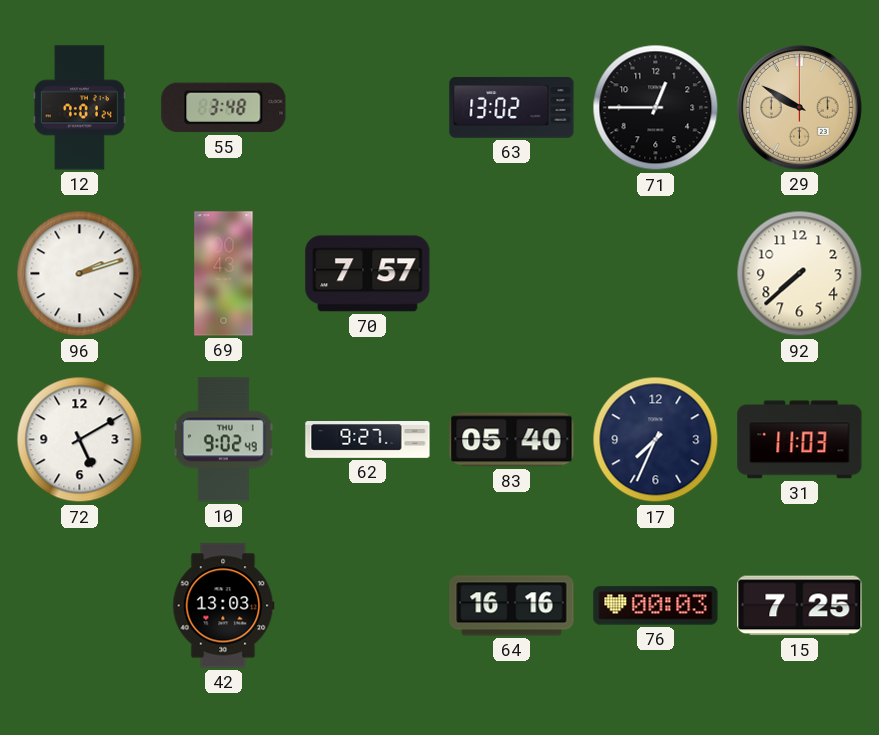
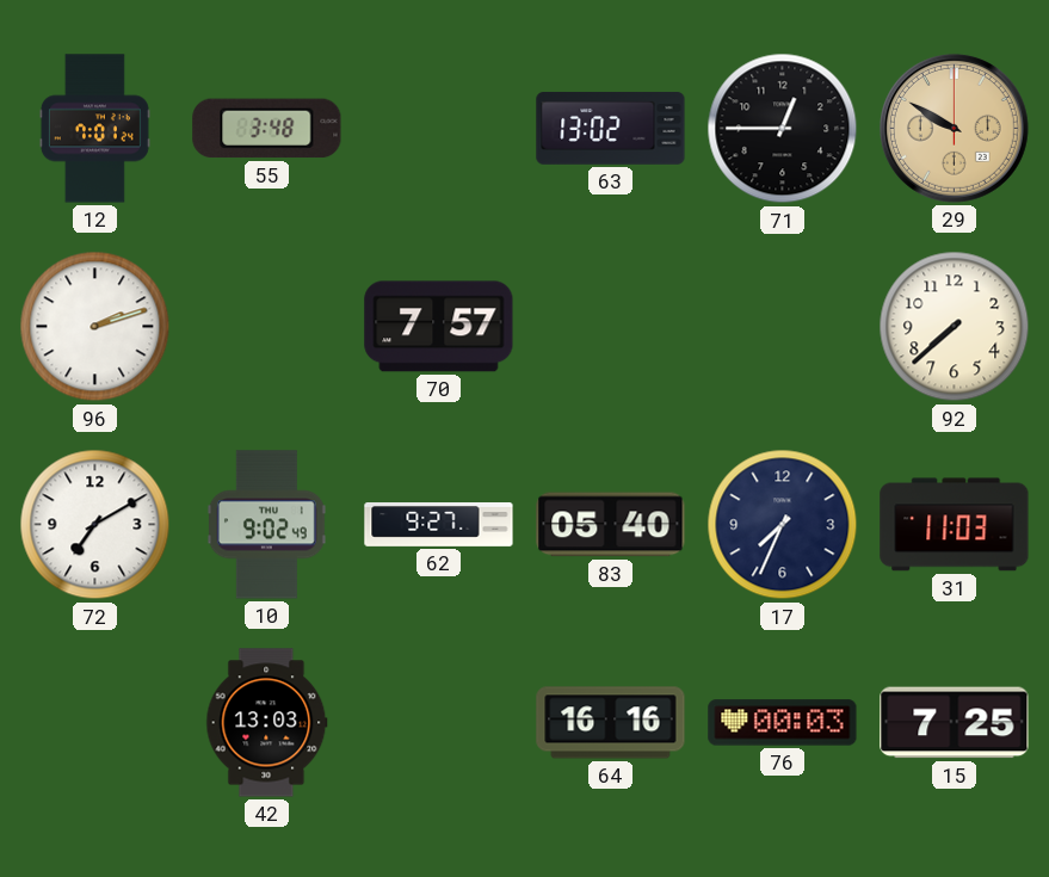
69: 00:43 -> none
72: 5:10 -> 7:10
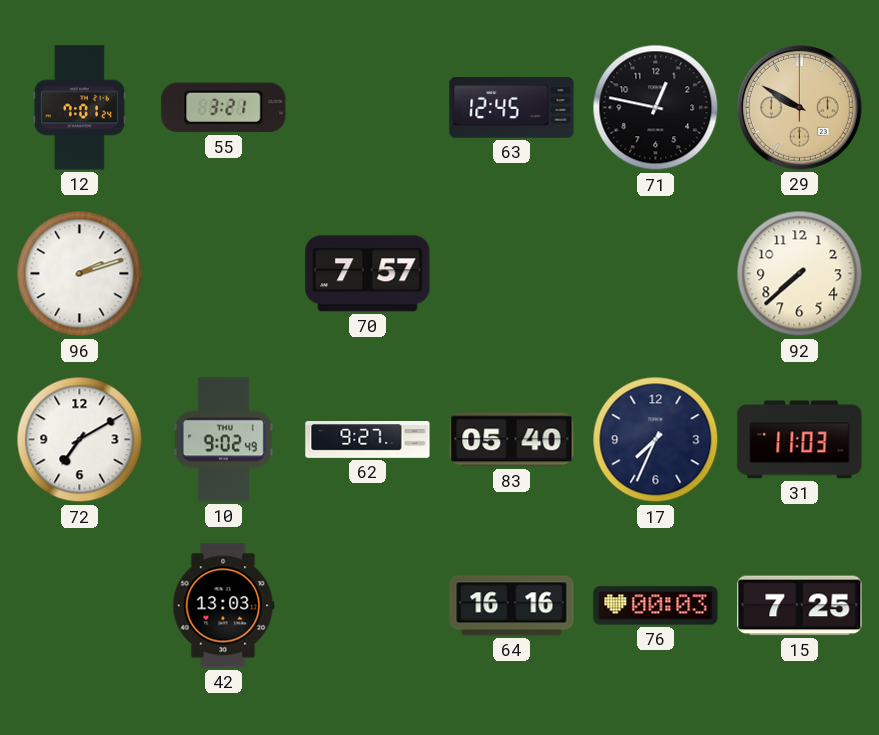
55: 3:48 -> 3:21
63: 13:02 -> 12:45
71: 12:45 -> 12:47
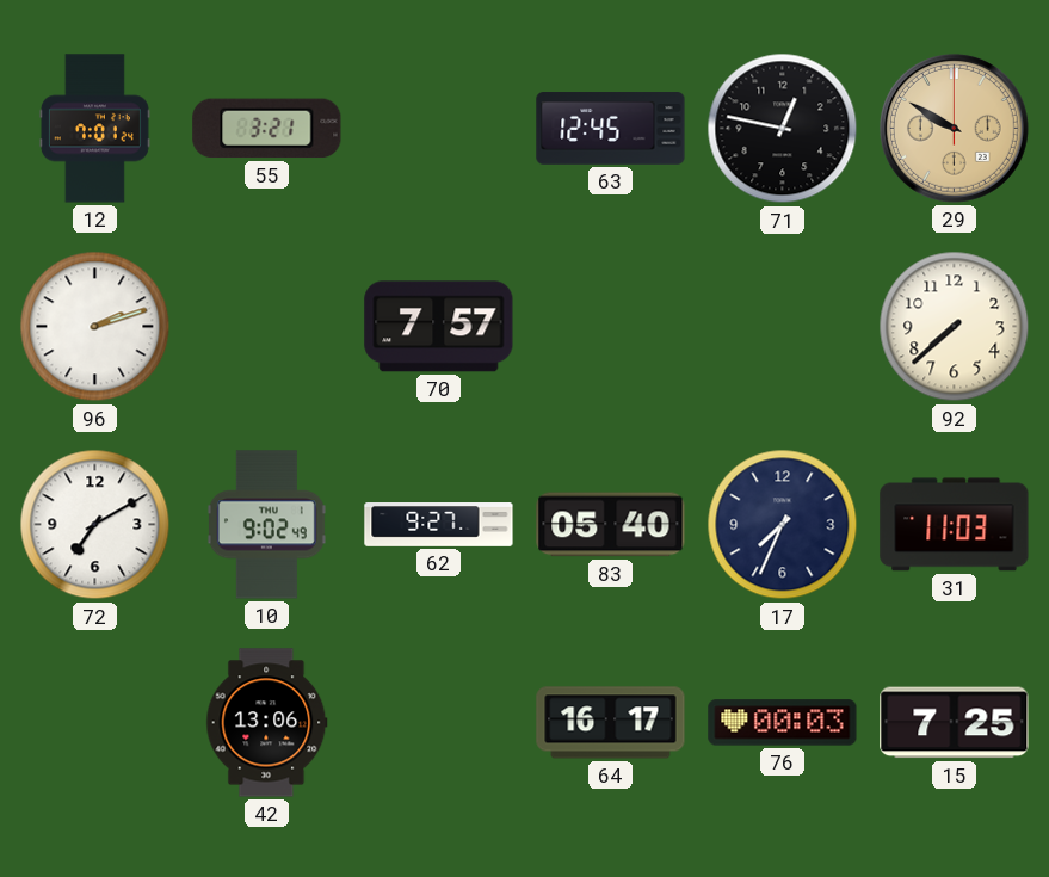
42: 13:03 -> 13:06
64: 16:16 -> 16:17
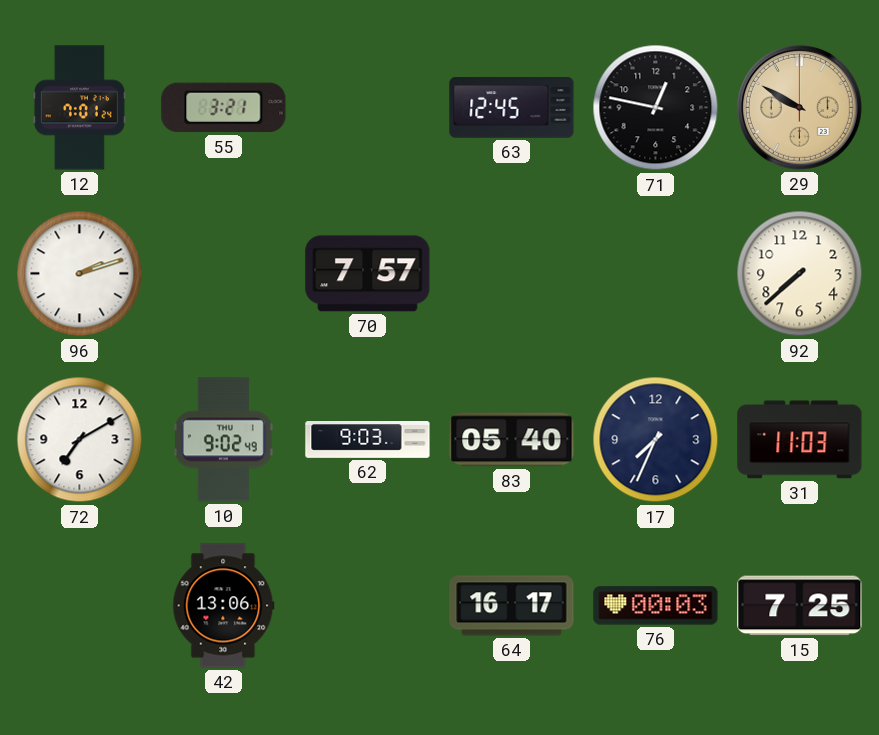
62: 9:27 -> 9:03
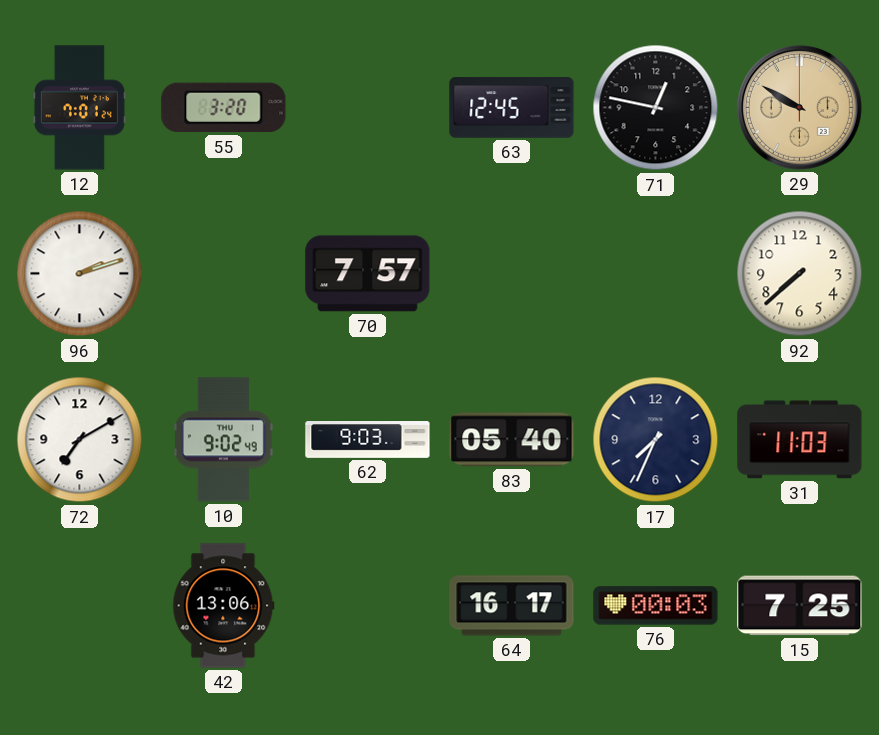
55: 3:21 -> 3:20
